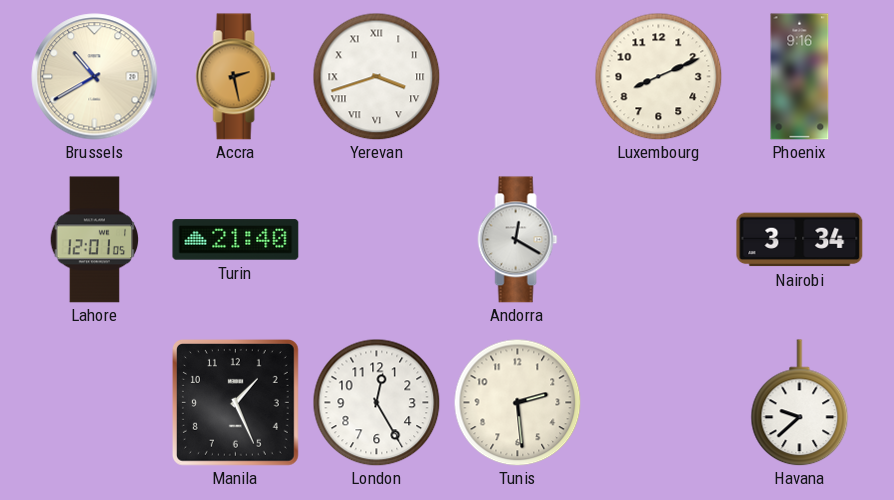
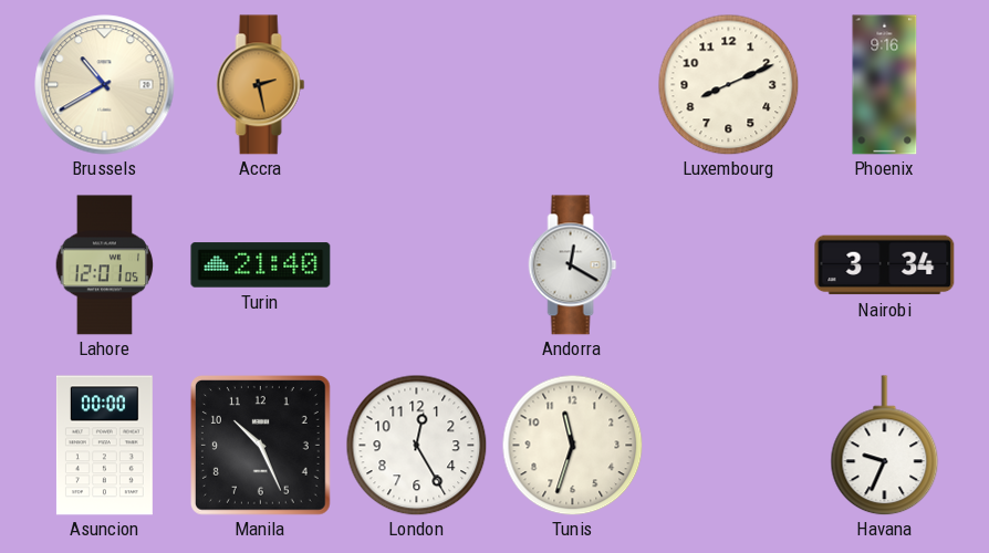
Yerevan: 3:42 -> none
Asuncion: none -> 00:00
Manila: 1:26 -> 10:26
Tunis: 2:29 -> 11:33
Havana: 9:38 -> 9:34
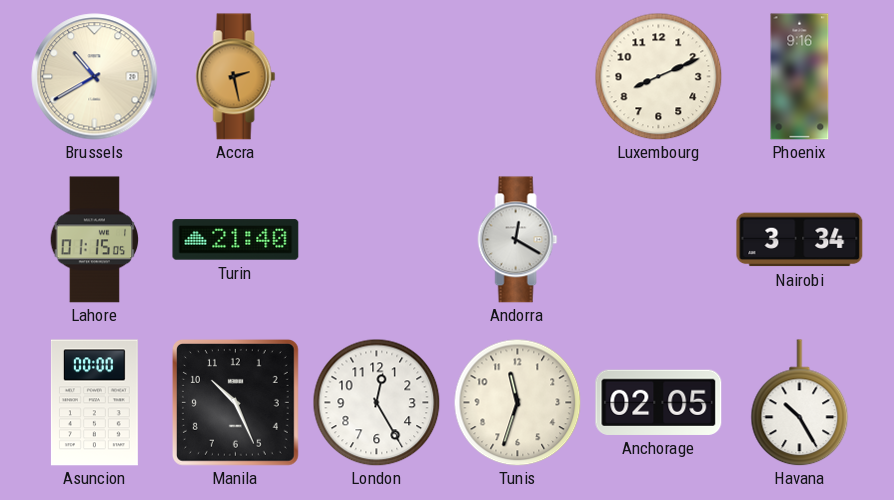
Lahore: 12:01 -> 01:15
Anchorage: none -> 02:05
Havana: 9:34 -> 10:25
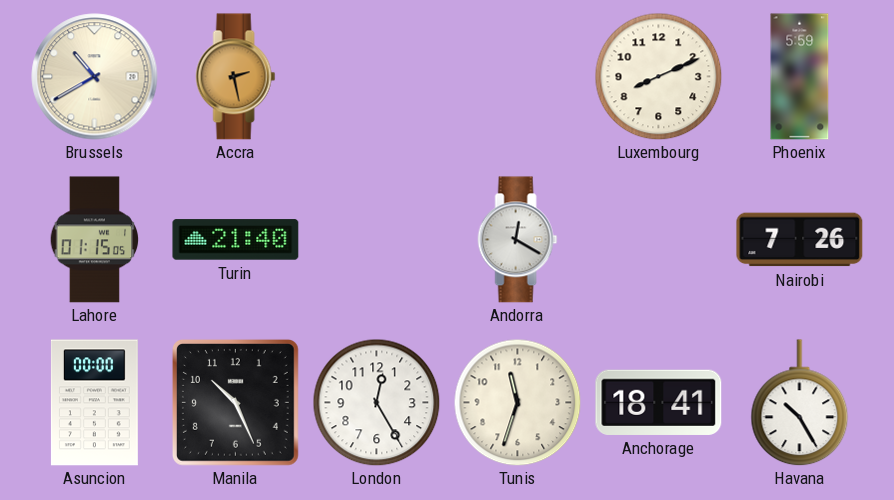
Phoenix: 9:16 -> 5:59
Nairobi: 3:34 -> 7:26
Anchorage: 02:05 -> 18:41
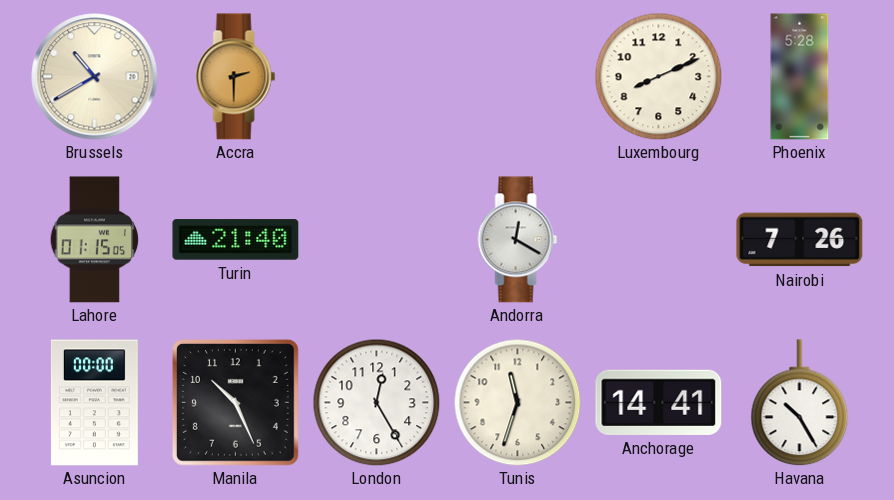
Accra: 2:28 -> 2:30
Phoenix: 5:59 -> 5:28
Anchorage: 18:41 -> 14:41
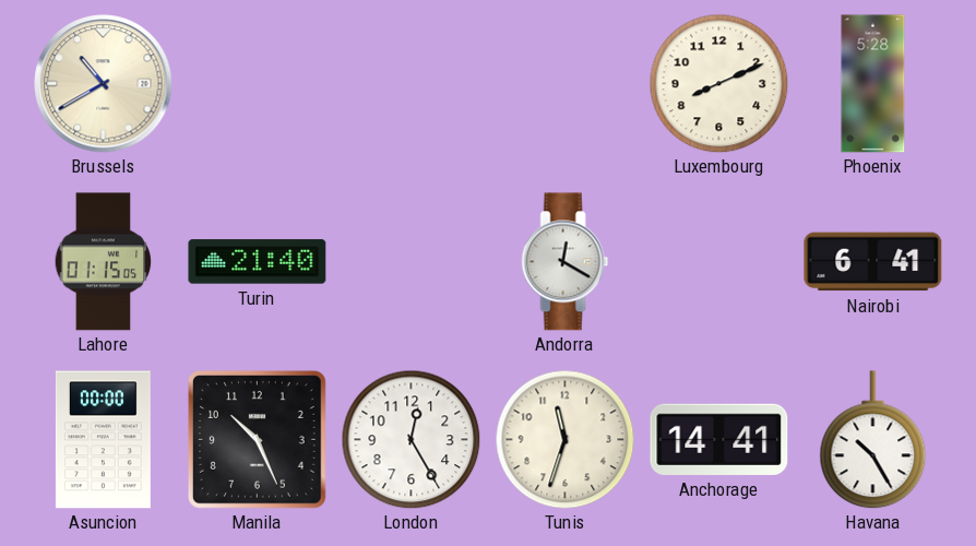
Accra: 2:30 -> none
Nairobi: 7:26 -> 6:41
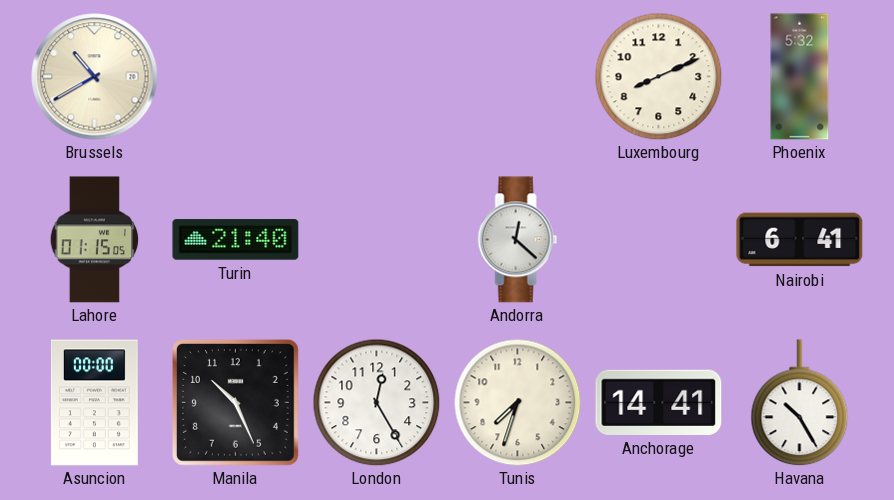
Phoenix: 5:28 -> 5:32
Andorra: 12:20 -> 12:22
Tunis: 11:33 -> 7:33
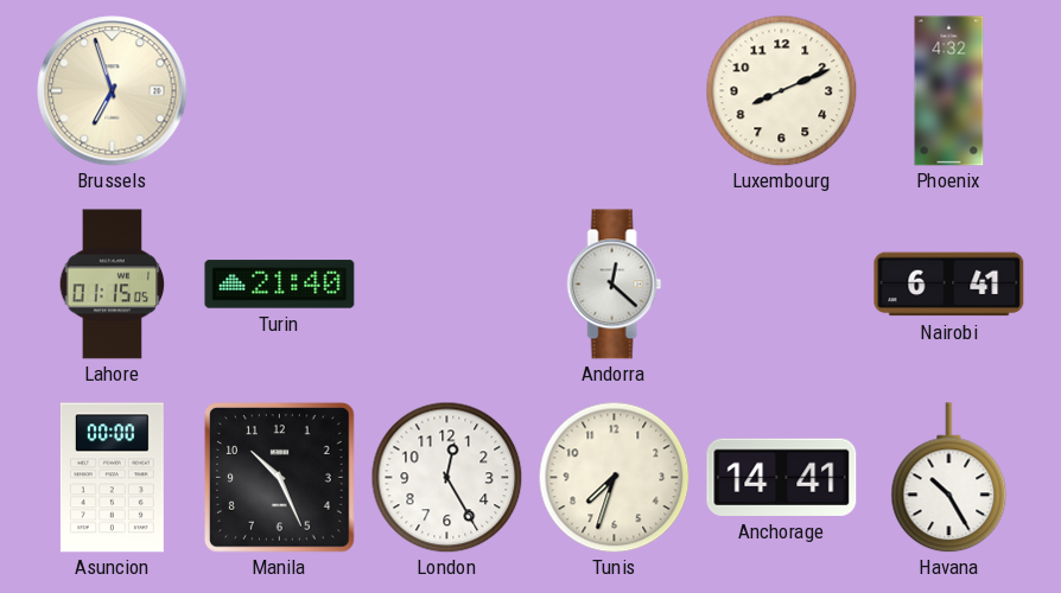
Brussels: 10:40 -> 6:57
Phoenix: 5:32 -> 4:32
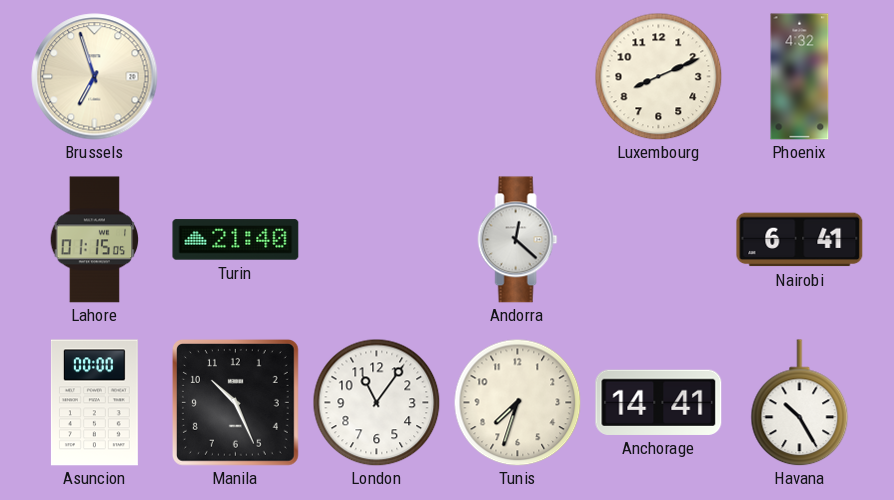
London: 12:25 -> 11:06
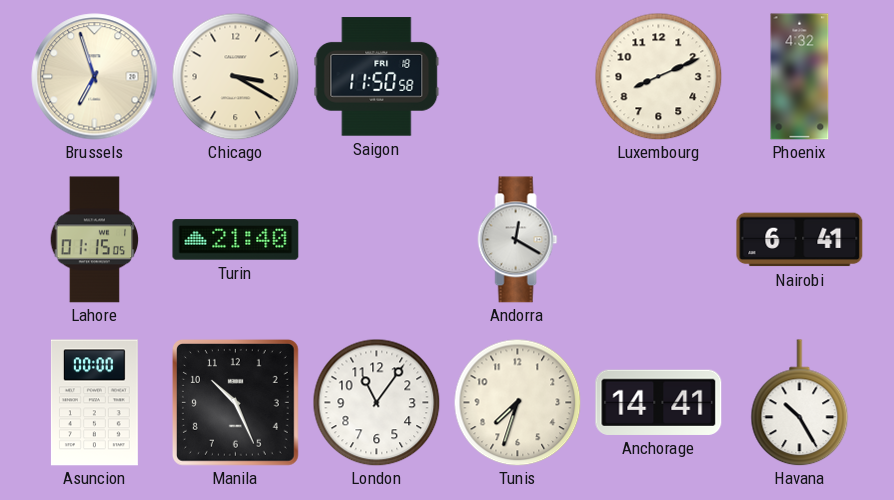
Chicago: none -> 3:20
Saigon: none -> 11:50
Andorra: 12:22 -> 12:20
